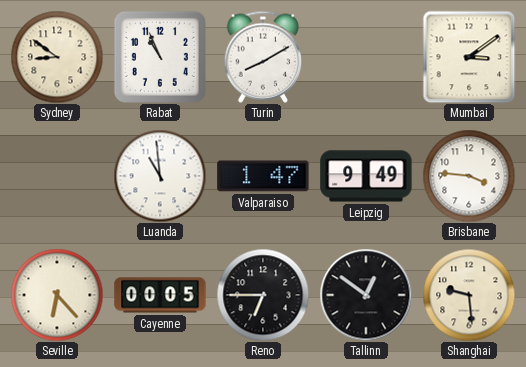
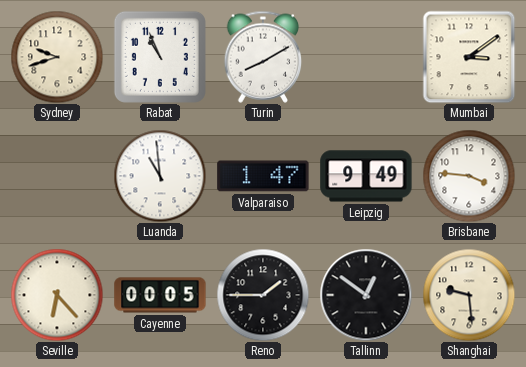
Sydney: 8:51 -> 9:42
Reno: 6:45 -> 1:45
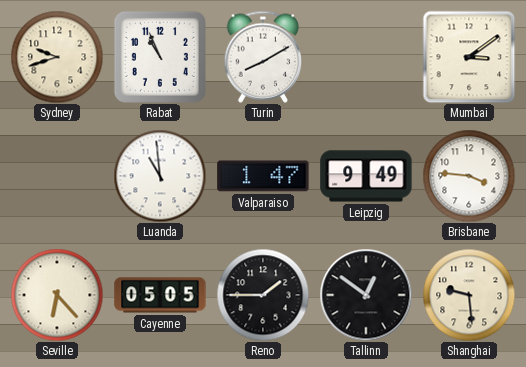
Cayenne: 00:05 -> 05:05
